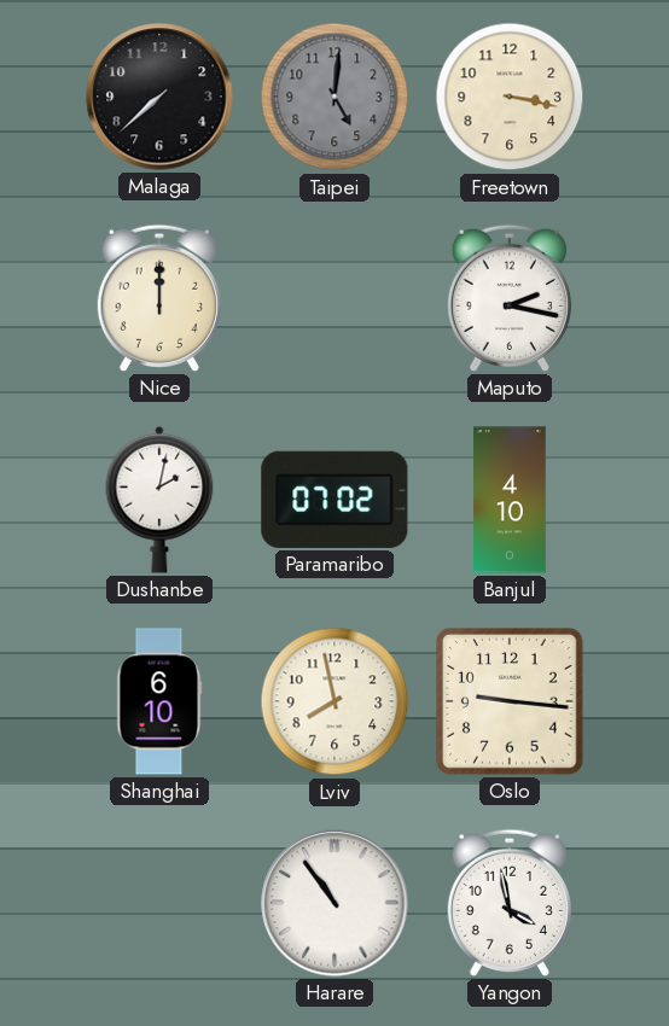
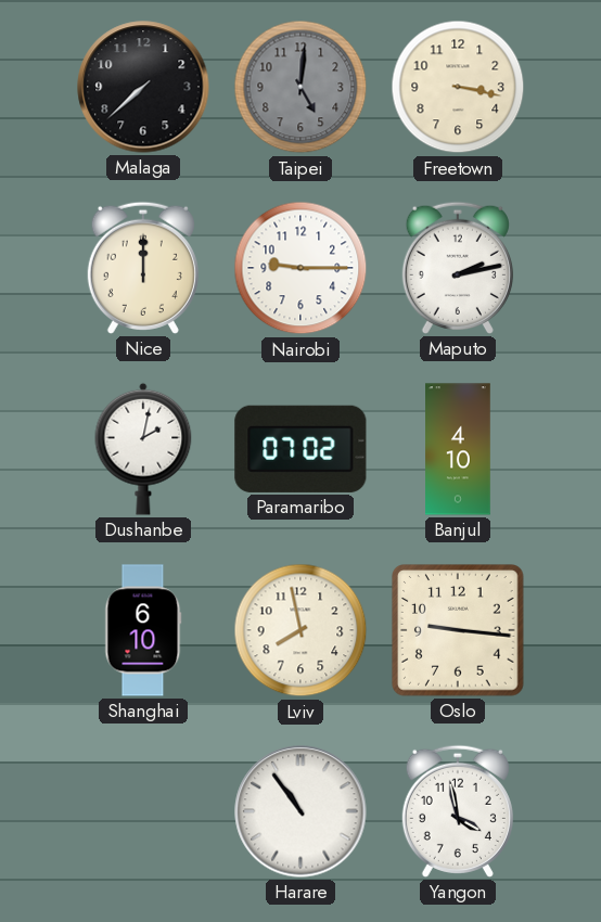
Nairobi: none -> 9:15
Maputo: 2:17 -> 2:13
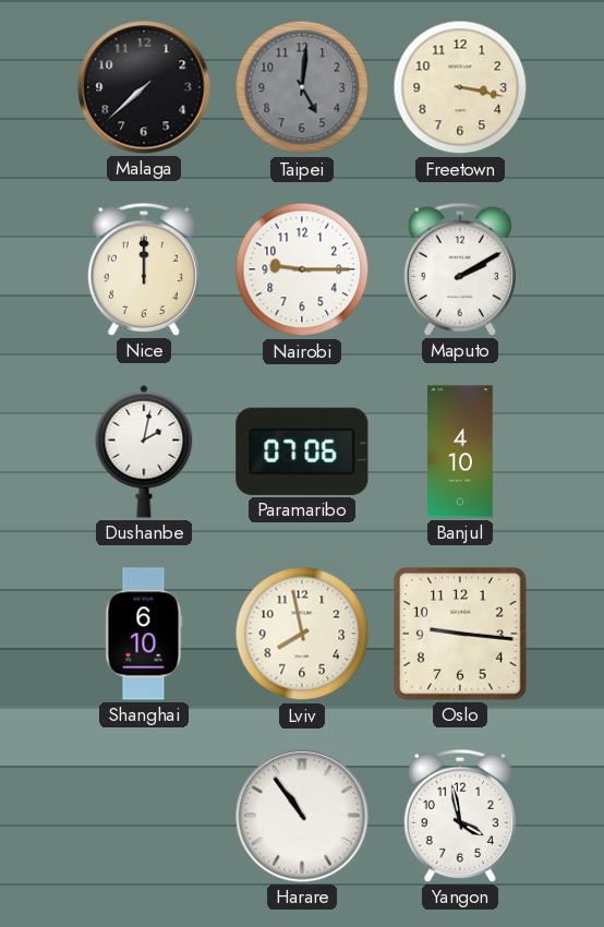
Maputo: 2:13 -> 2:10
Paramaribo: 07:02 -> 07:06
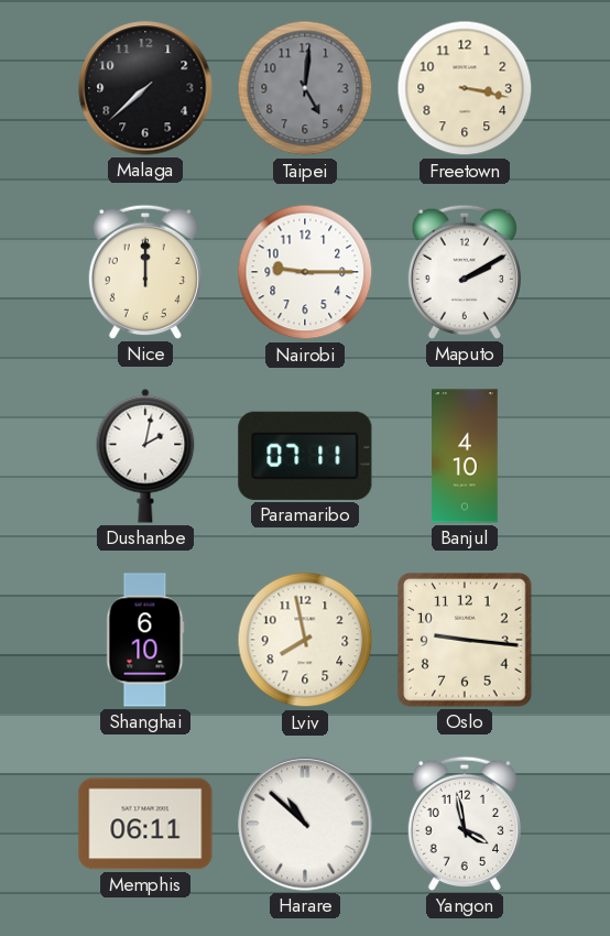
Paramaribo: 07:06 -> 07:11
Memphis: none -> 06:11
Harare: 10:54 -> 10:52
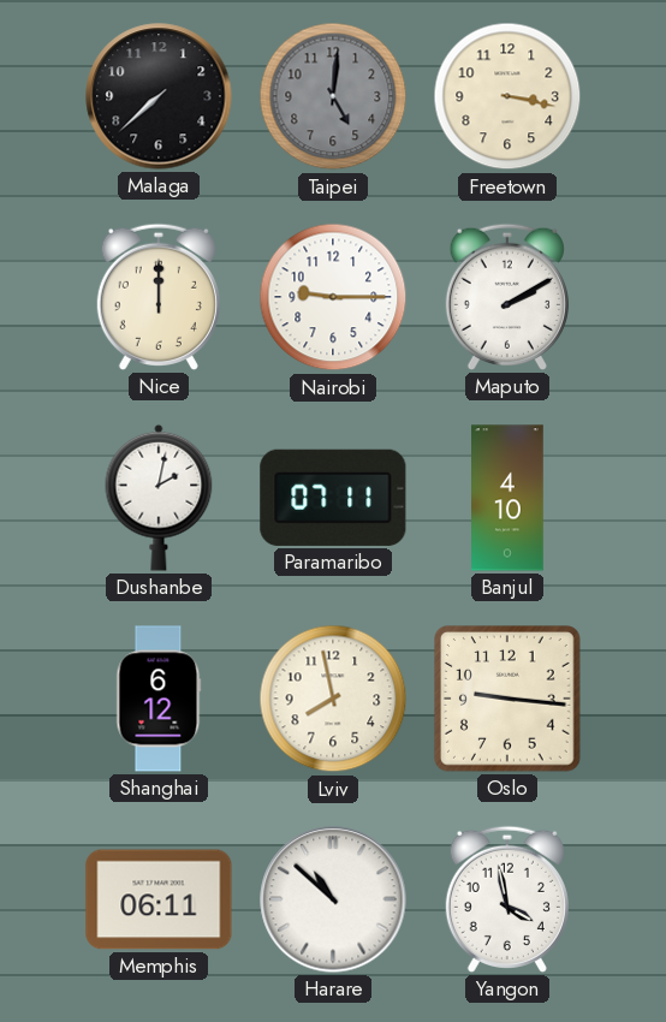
Shanghai: 6:10 -> 6:12
